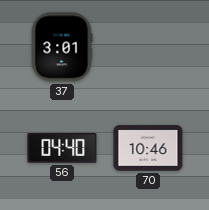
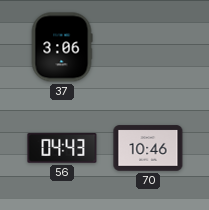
37: 3:01 -> 3:06
56: 04:40 -> 04:43
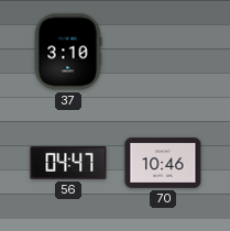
37: 3:06 -> 3:10
56: 04:43 -> 04:47
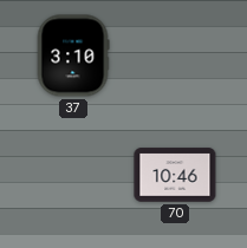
56: 04:47 -> none
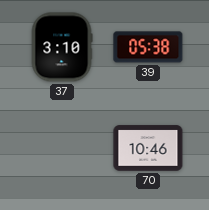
39: none -> 05:38
